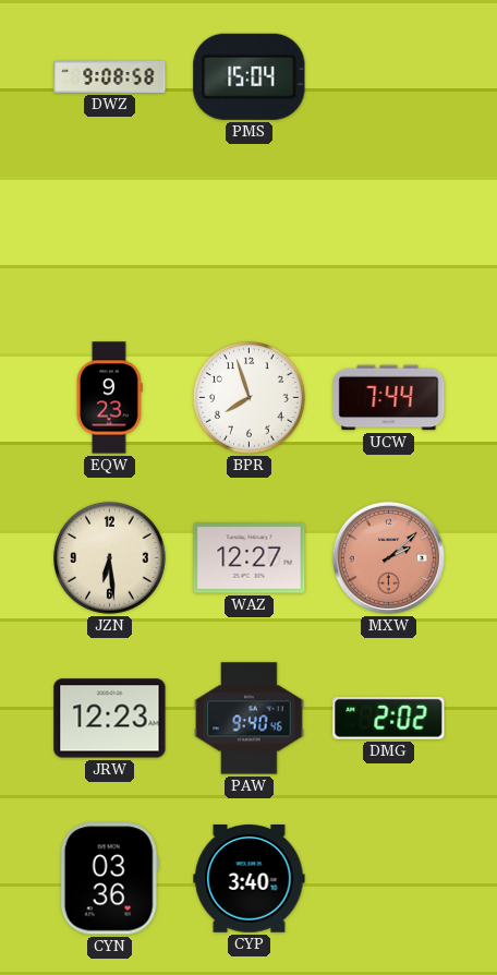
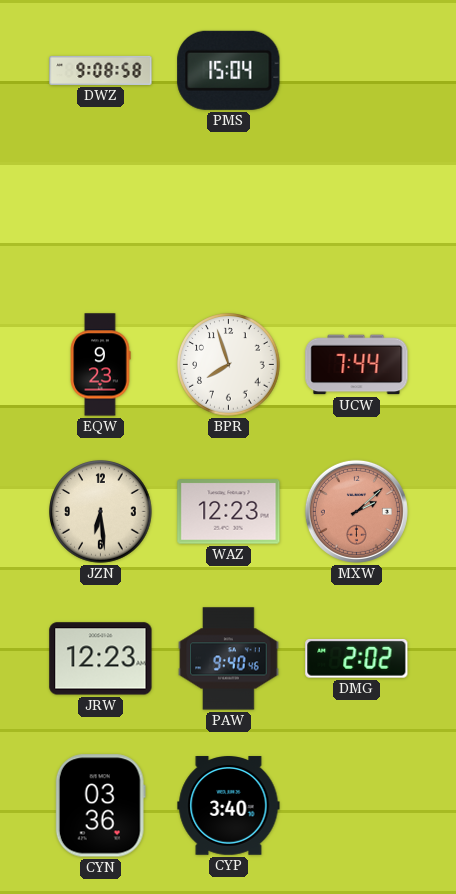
WAZ: 12:27 -> 12:23
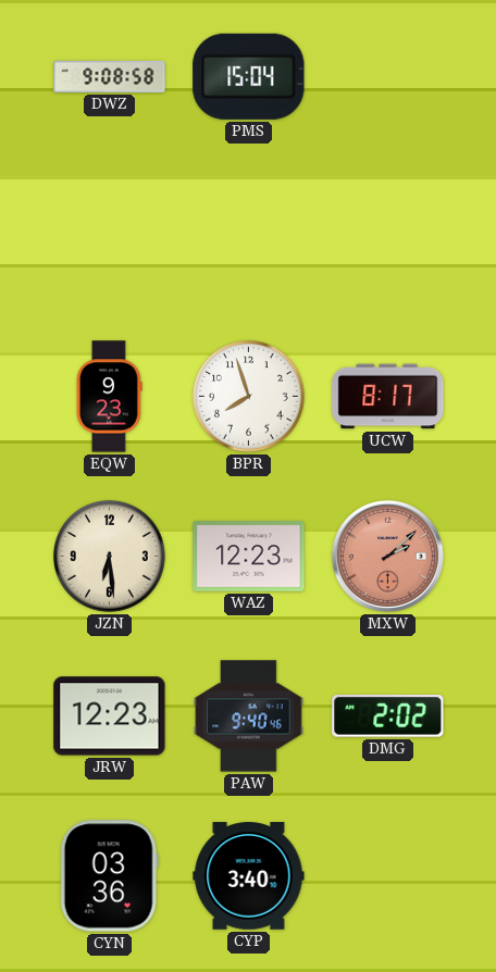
UCW: 7:44 -> 8:17
